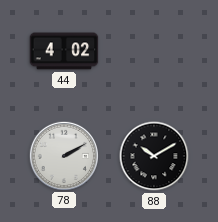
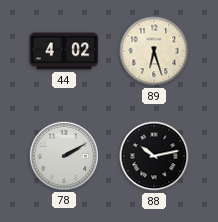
89: none -> 6:27
88: 10:10 -> 10:13
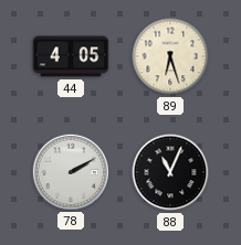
44: 4:02 -> 4:05
88: 10:13 -> 11:04
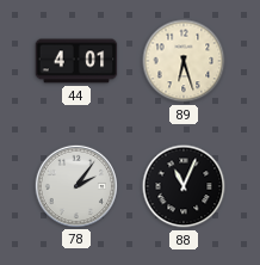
44: 4:05 -> 4:01
78: 2:10 -> 2:06
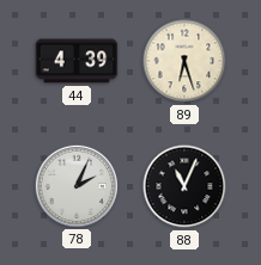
44: 4:01 -> 4:39
78: 2:06 -> 2:04
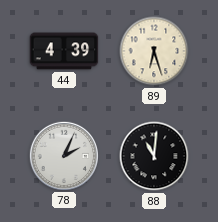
88: 11:04 -> 11:01
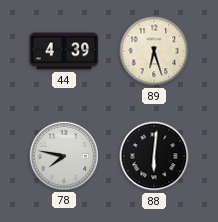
78: 2:04 -> 7:47
88: 11:01 -> 6:01
